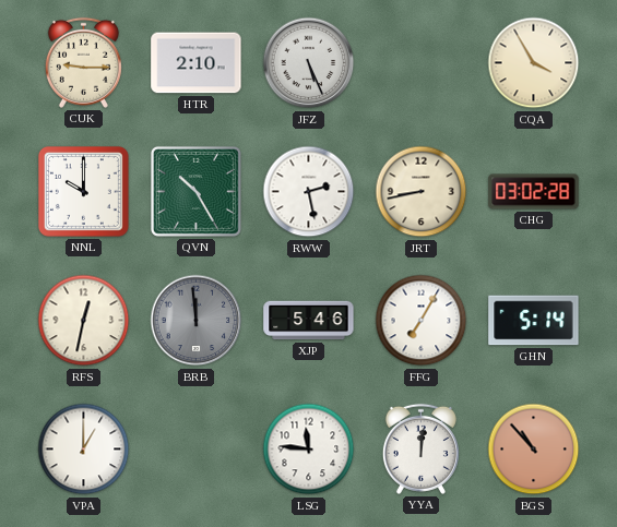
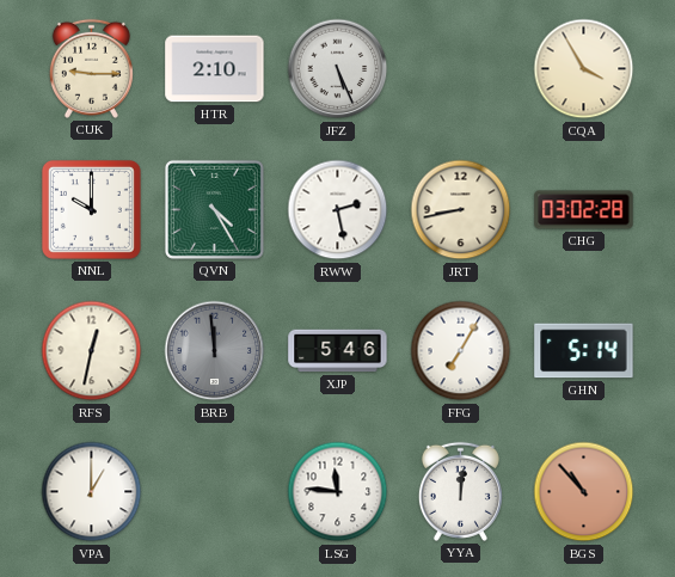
QVN: 10:25 -> 4:25
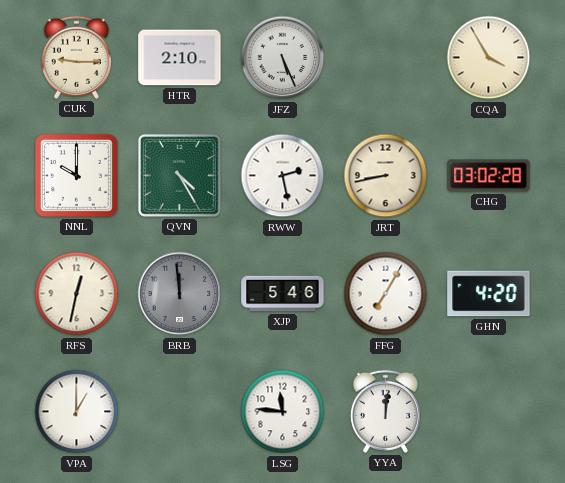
GHN: 5:14 -> 4:20
BGS: 10:53 -> none
